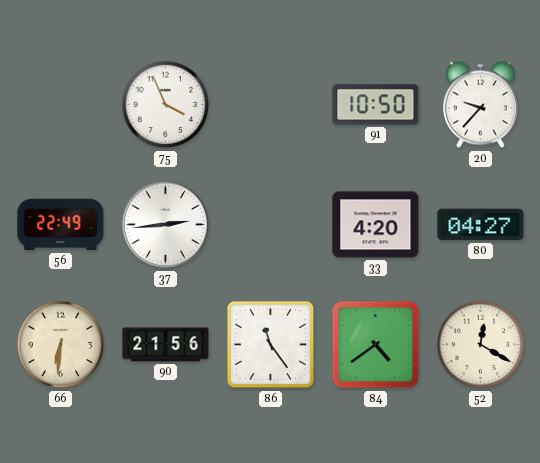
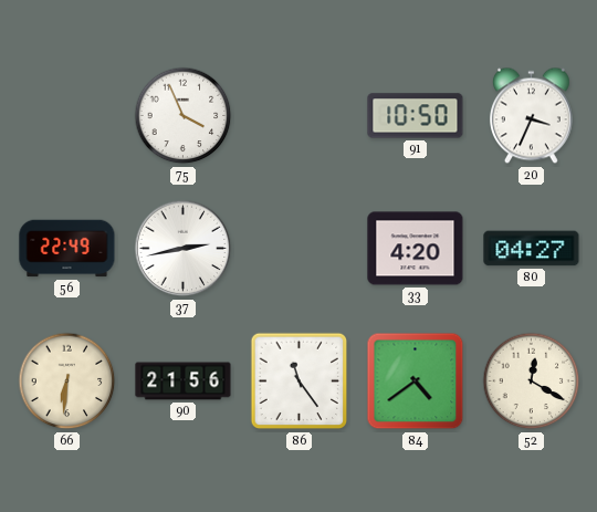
20: 9:37 -> 3:34
37: 2:44 -> 2:43
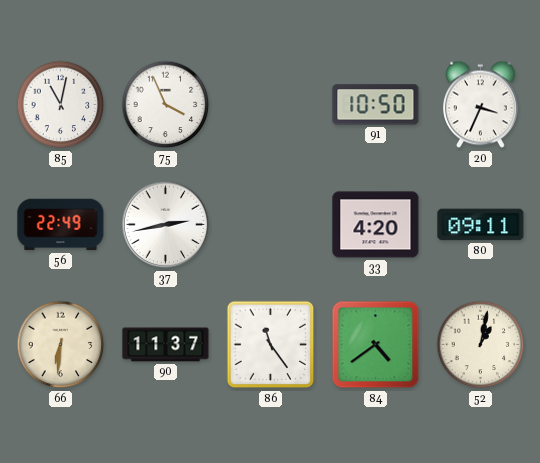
85: none -> 11:02
80: 04:27 -> 09:11
90: 21:56 -> 11:37
52: 12:20 -> 1:02
